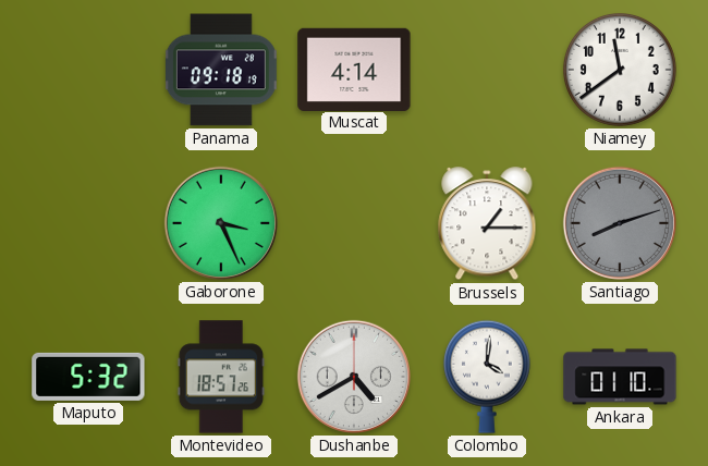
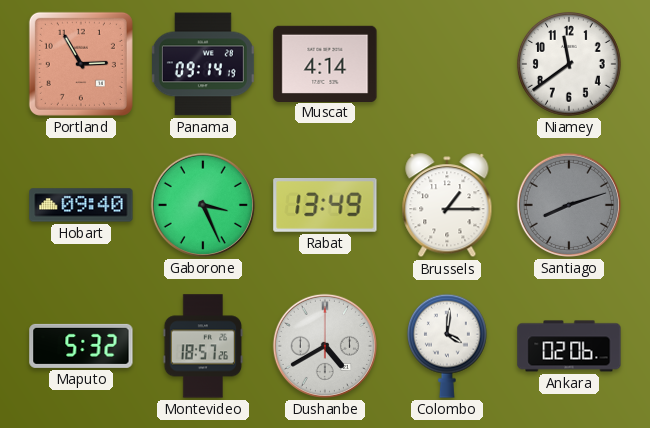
Portland: none -> 2:55
Panama: 09:18 -> 09:14
Hobart: none -> 09:40
Rabat: none -> 13:49
Ankara: 01:10 -> 02:06
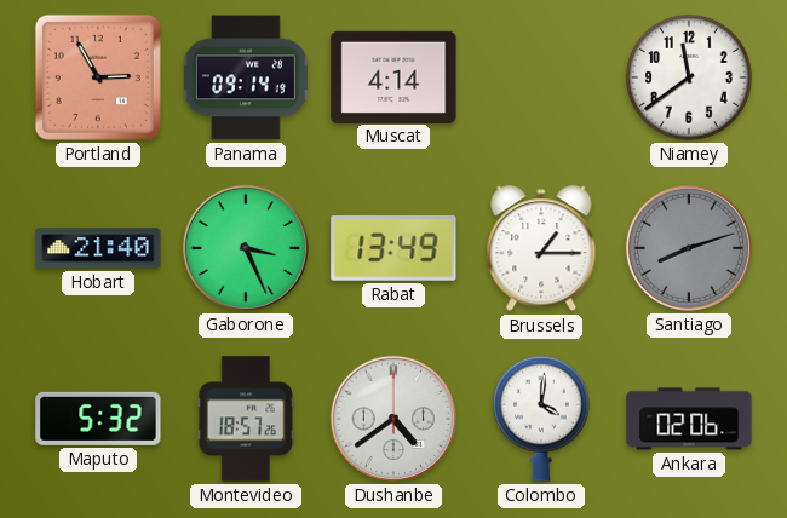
Hobart: 09:40 -> 21:40
Dushanbe: 4:40 -> 4:39
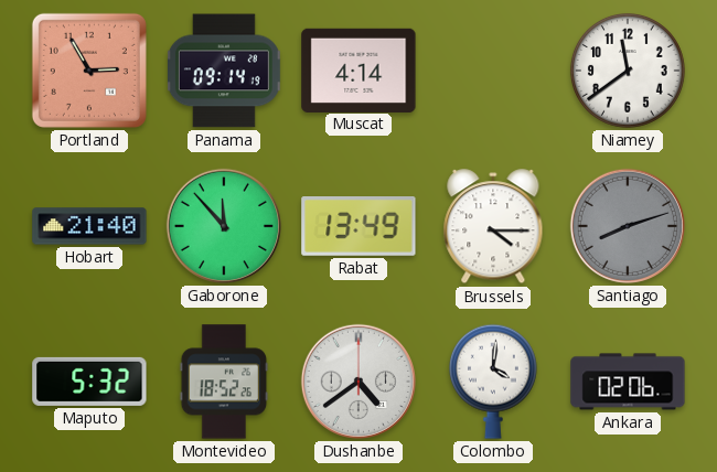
Gaborone: 3:26 -> 11:53
Brussels: 1:15 -> 4:15
Montevideo: 18:57 -> 18:52
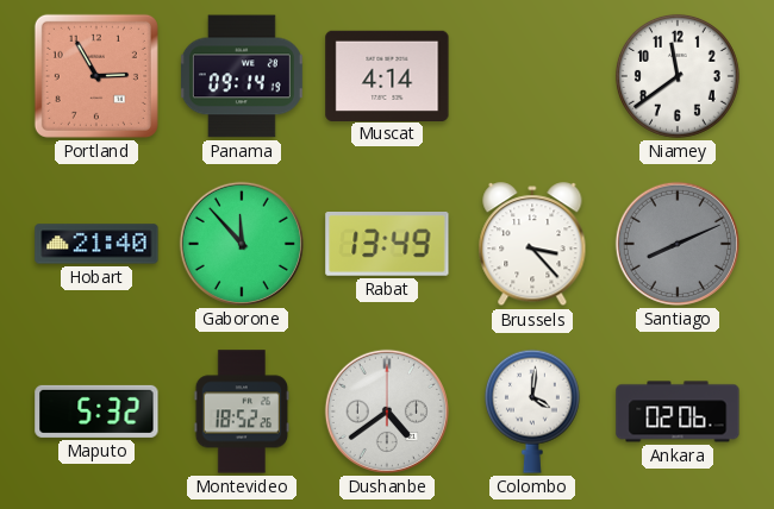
Brussels: 4:15 -> 3:23
Santiago: 8:12 -> 8:11
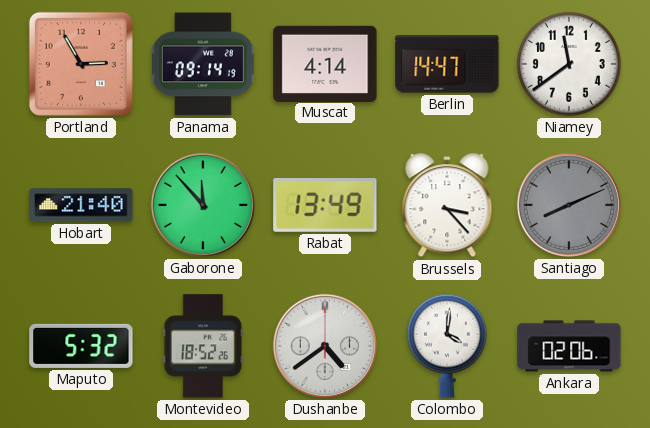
Berlin: none -> 14:47
